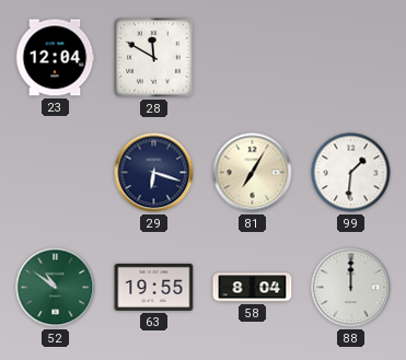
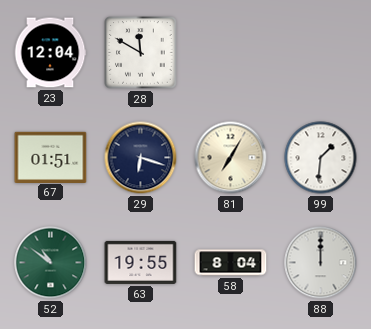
67: none -> 01:51
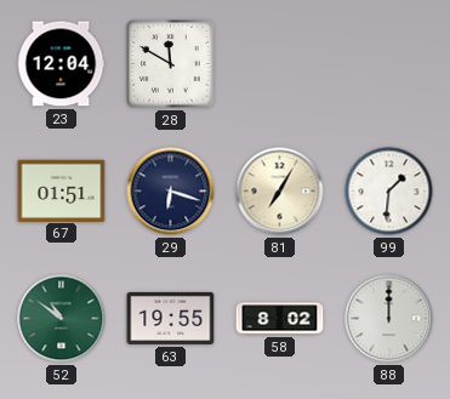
58: 8:04 -> 8:02
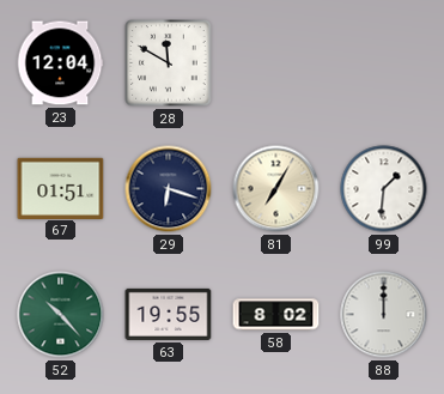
52: 10:51 -> 10:23
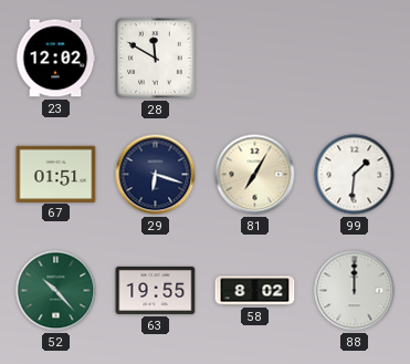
23: 12:04 -> 12:02
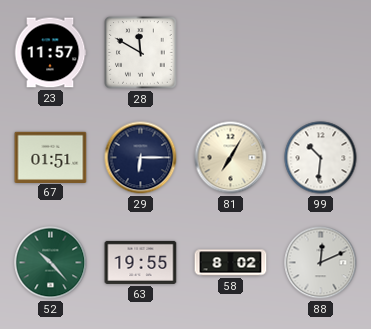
23: 12:02 -> 11:57
29: 6:18 -> 6:15
99: 1:31 -> 10:31
88: 12:00 -> 12:11
